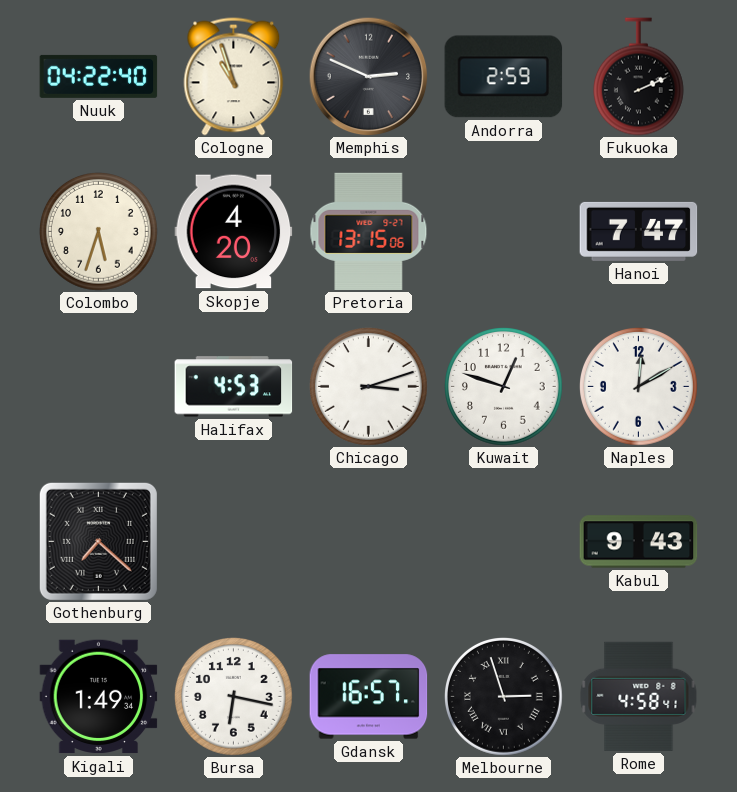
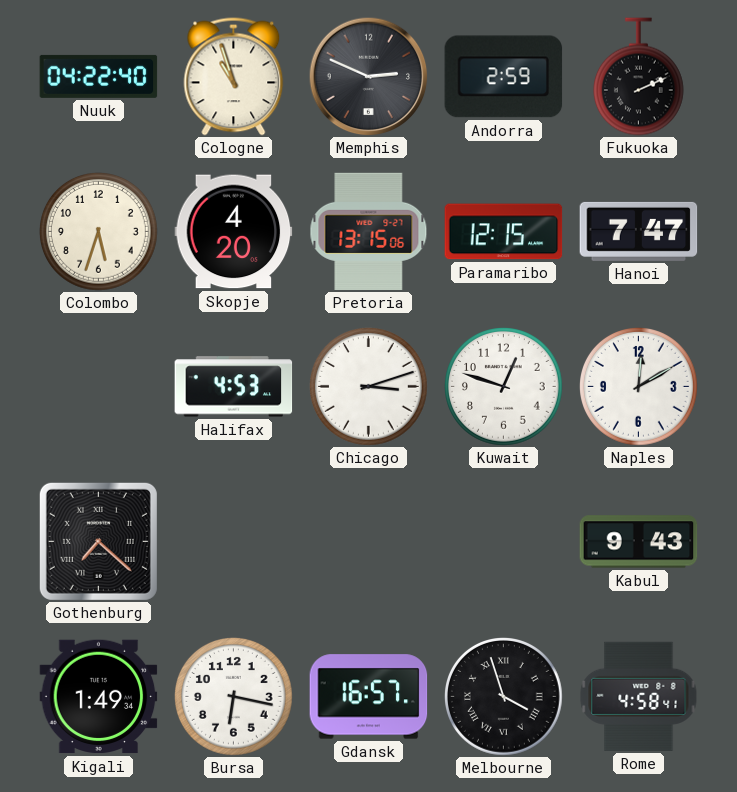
Paramaribo: none -> 12:15
Melbourne: 2:57 -> 3:57
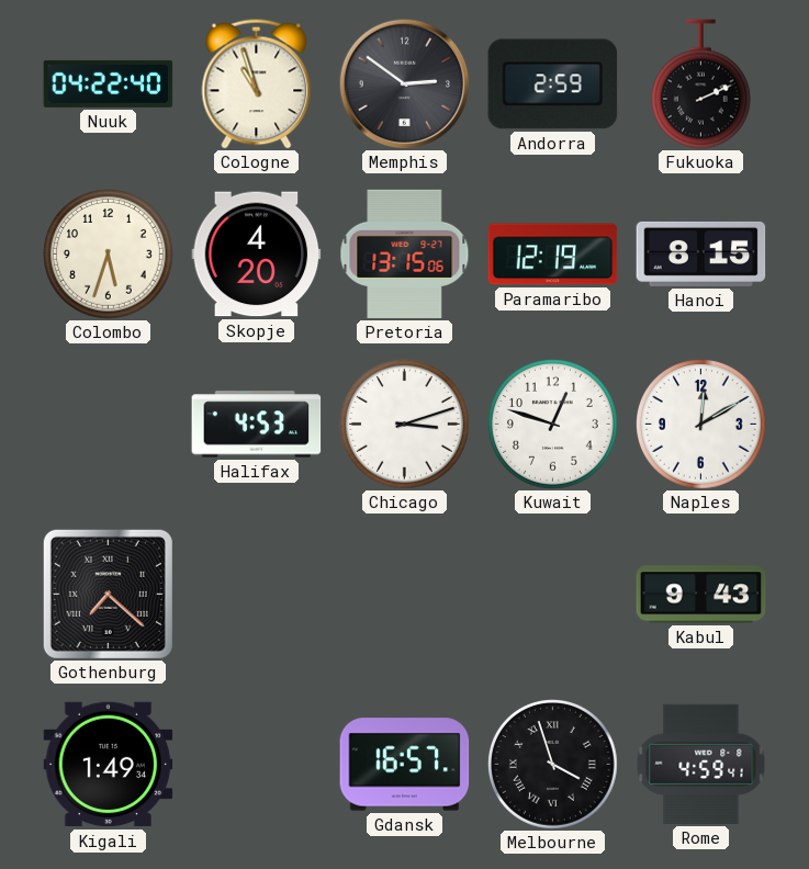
Memphis: 2:49 -> 2:51
Paramaribo: 12:15 -> 12:19
Hanoi: 7:47 -> 8:15
Bursa: 6:17 -> none
Rome: 4:58 -> 4:59
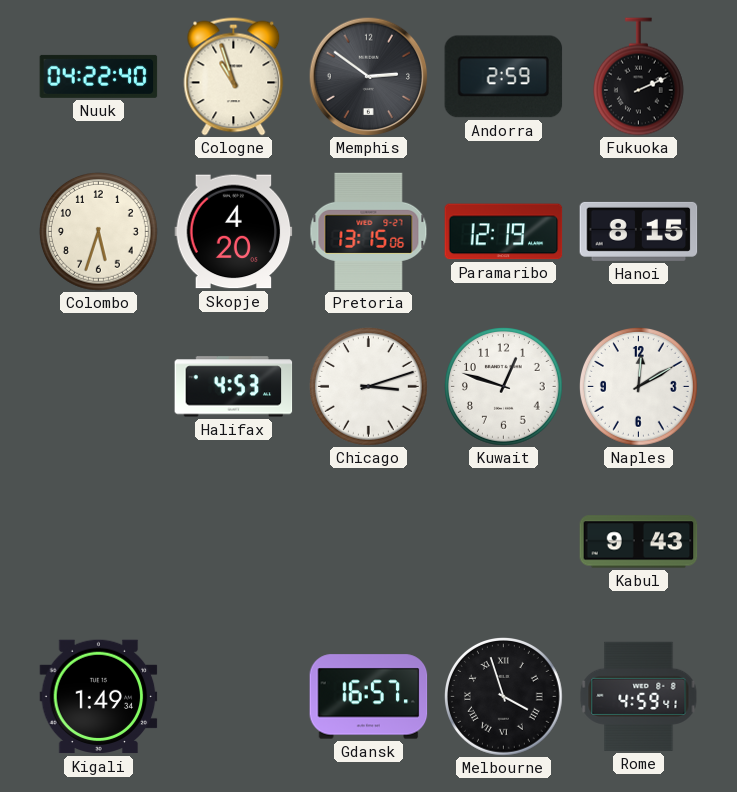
Gothenburg: 7:22 -> none
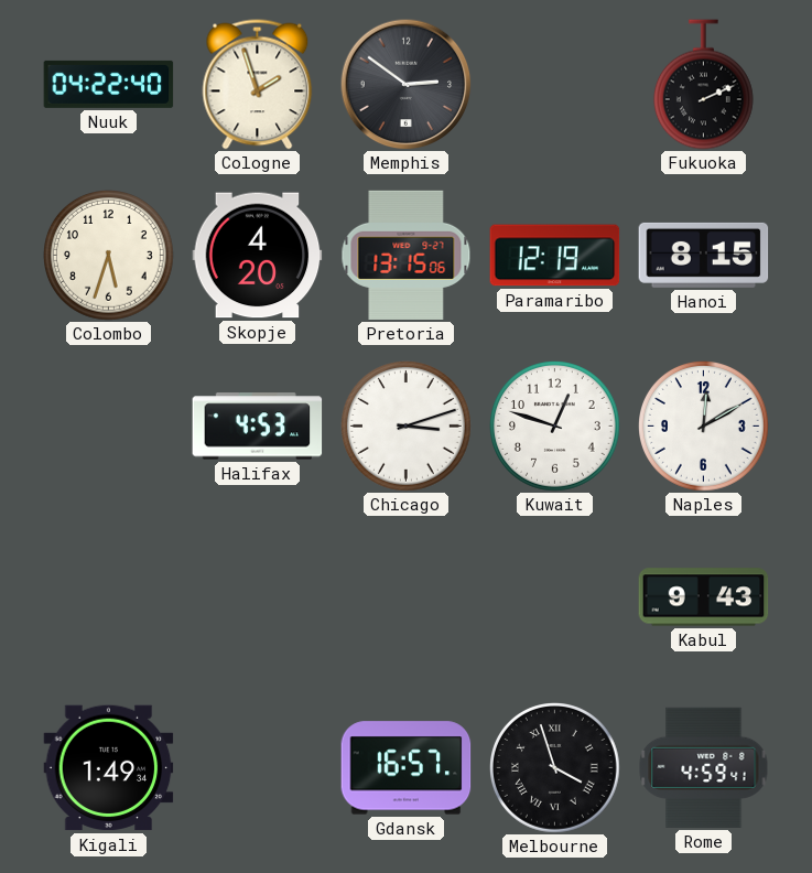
Cologne: 10:57 -> 1:57
Andorra: 2:59 -> none
